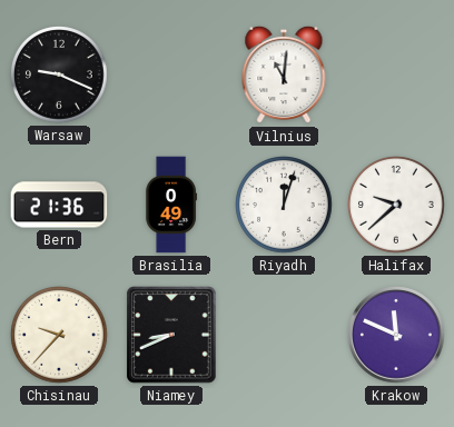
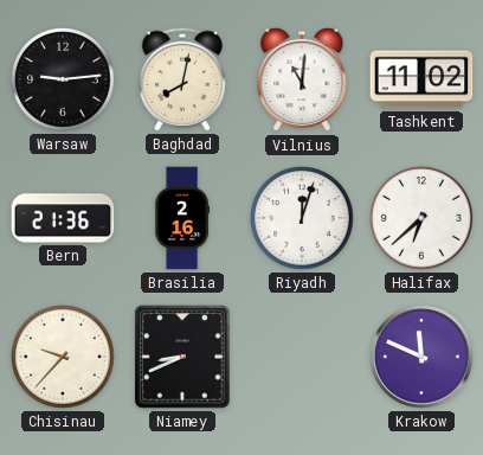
Warsaw: 9:19 -> 9:14
Baghdad: none -> 8:02
Tashkent: none -> 11:02
Brasilia: 0:49 -> 2:16
Halifax: 9:38 -> 6:38
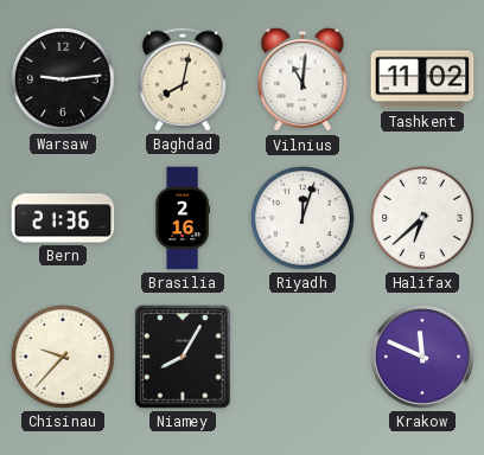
Niamey: 8:41 -> 8:05
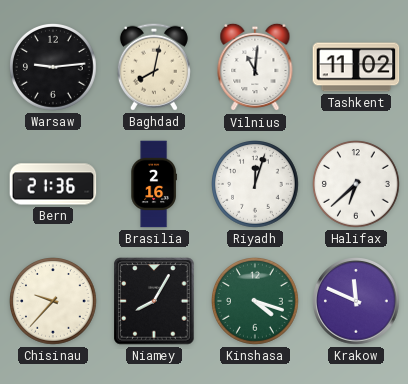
Kinshasa: none -> 4:18
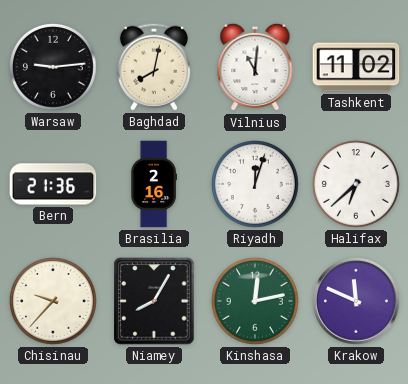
Kinshasa: 4:18 -> 12:13
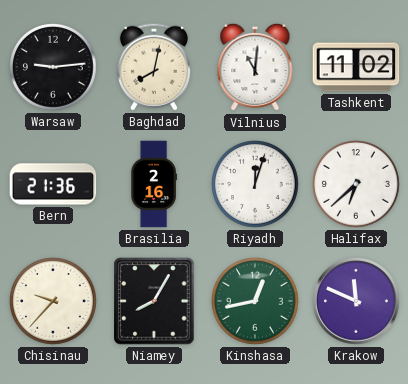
Kinshasa: 12:13 -> 12:43
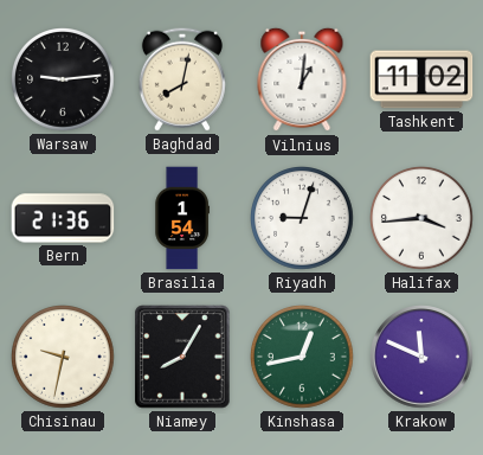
Vilnius: 11:01 -> 1:01
Brasilia: 2:16 -> 1:54
Riyadh: 12:03 -> 9:03
Halifax: 6:38 -> 3:44
Chisinau: 9:37 -> 9:32
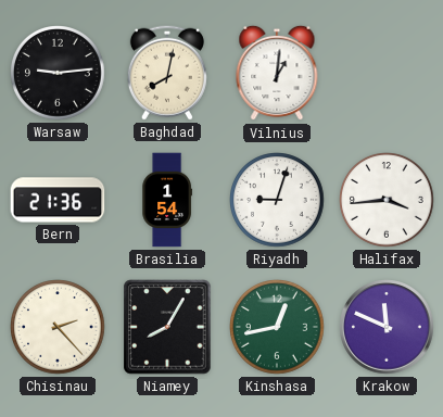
Tashkent: 11:02 -> none
Chisinau: 9:32 -> 2:23
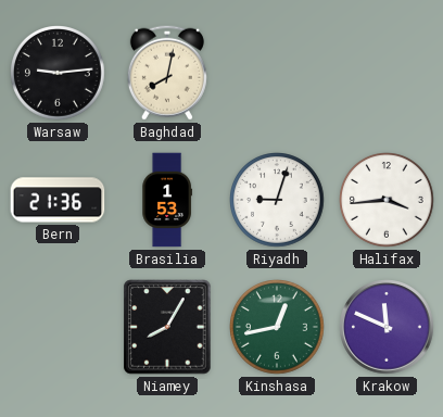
Vilnius: 1:01 -> none
Brasilia: 1:54 -> 1:53
Chisinau: 2:23 -> none
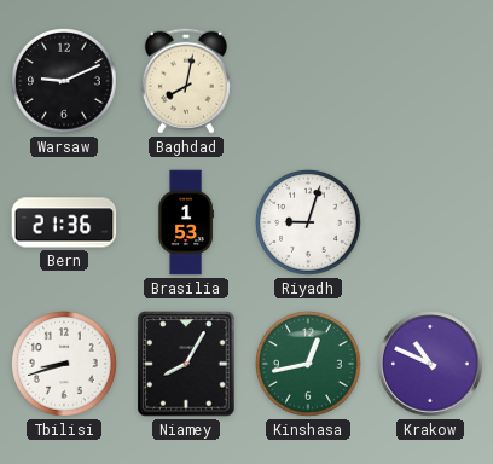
Warsaw: 9:14 -> 9:11
Halifax: 3:44 -> none
Tbilisi: none -> 8:42
Krakow: 11:49 -> 10:49
